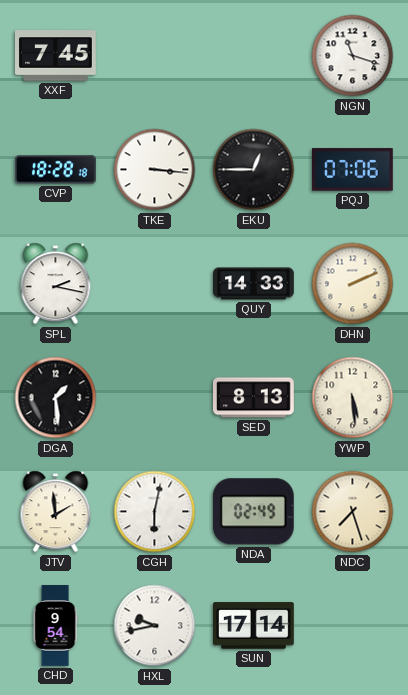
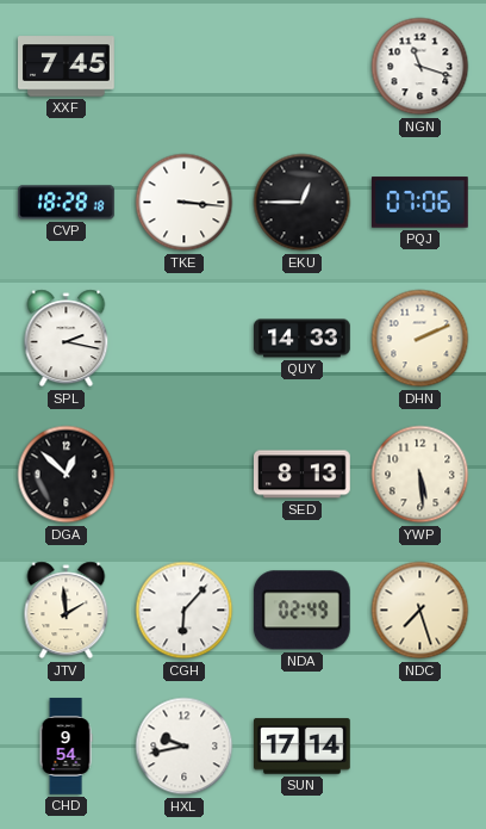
DGA: 1:29 -> 12:52
CGH: 6:02 -> 6:07
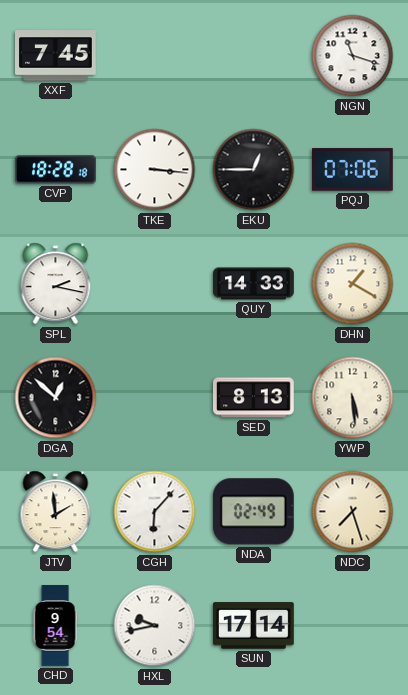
DHN: 2:11 -> 1:20
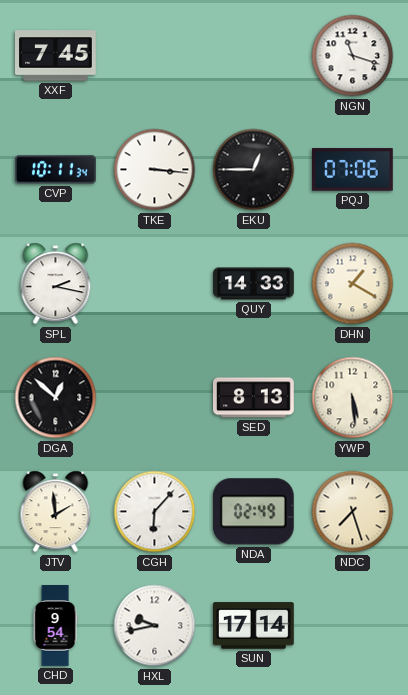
CVP: 18:28 -> 10:11
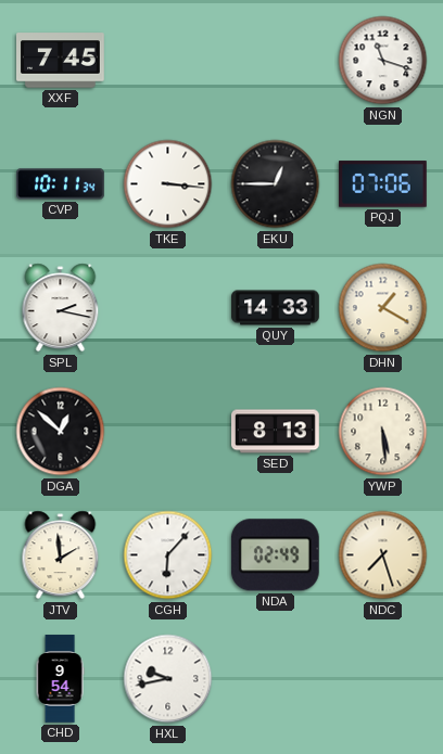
SUN: 17:14 -> none
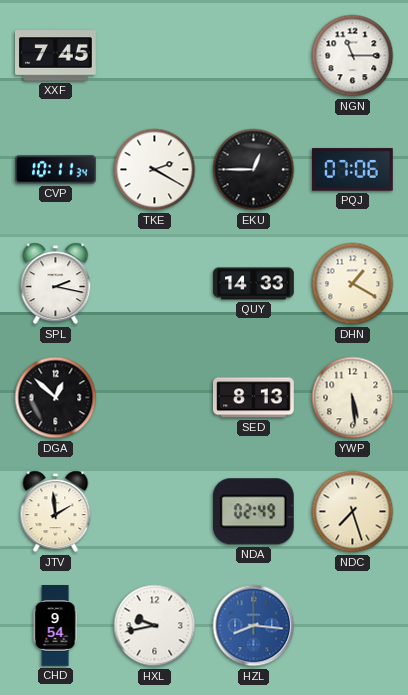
NGN: 11:18 -> 11:15
TKE: 3:16 -> 2:20
CGH: 6:07 -> none
HZL: none -> 8:16
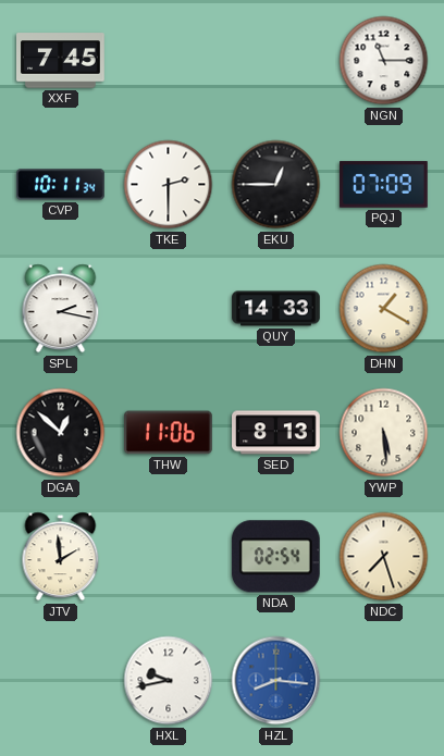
TKE: 2:20 -> 2:30
PQJ: 07:06 -> 07:09
THW: none -> 11:06
NDA: 02:49 -> 02:54
CHD: 9:54 -> none
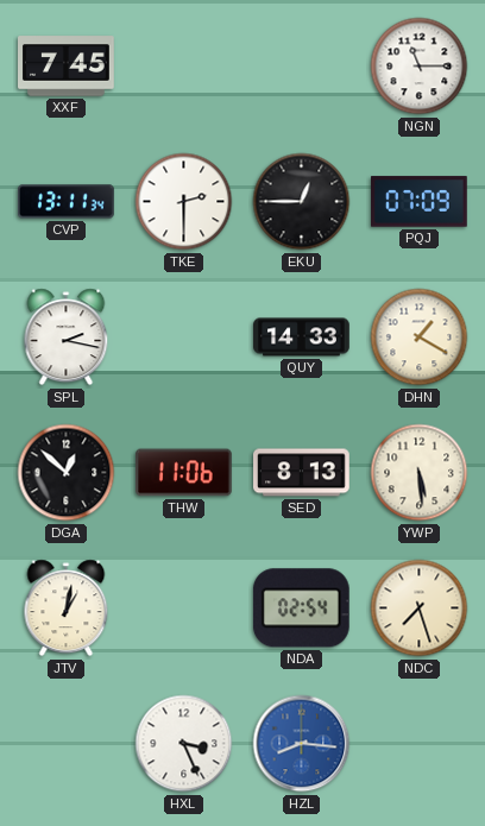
CVP: 10:11 -> 13:11
JTV: 1:59 -> 1:02
HXL: 9:43 -> 3:26
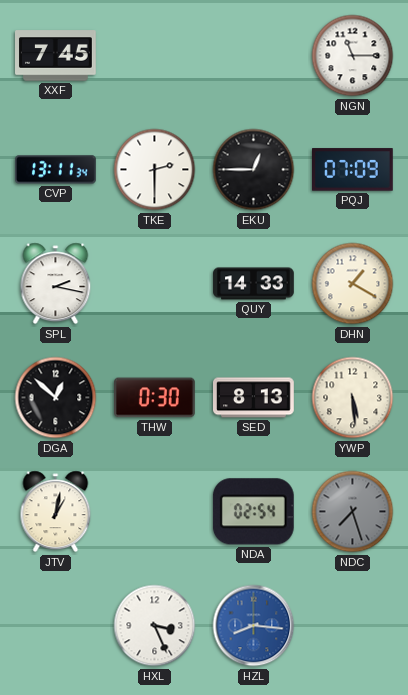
THW: 11:06 -> 0:30
NDC dial: cream -> grey
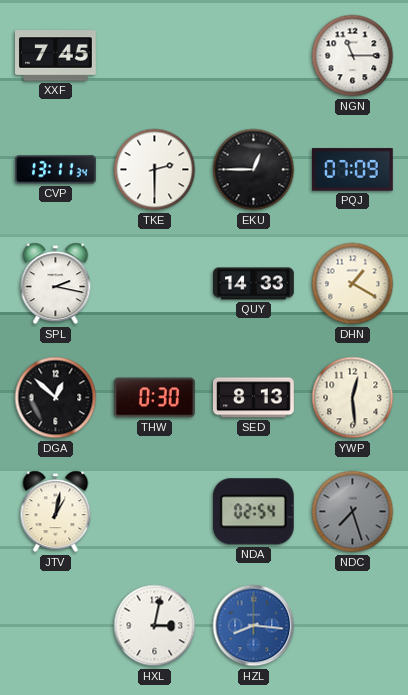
YWP: 5:29 -> 12:29
HXL: 3:26 -> 3:02
